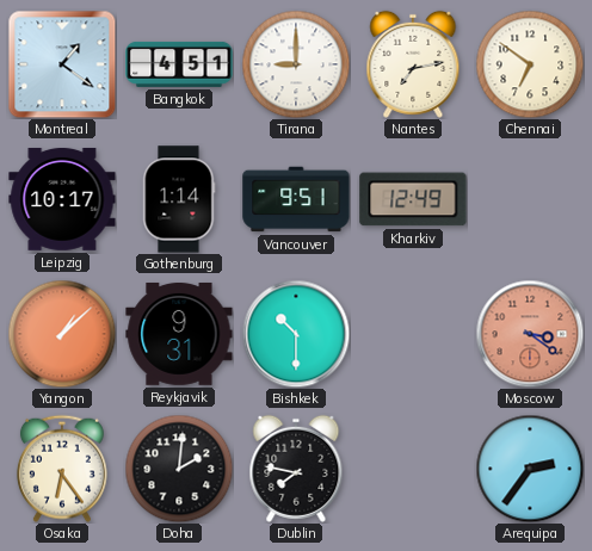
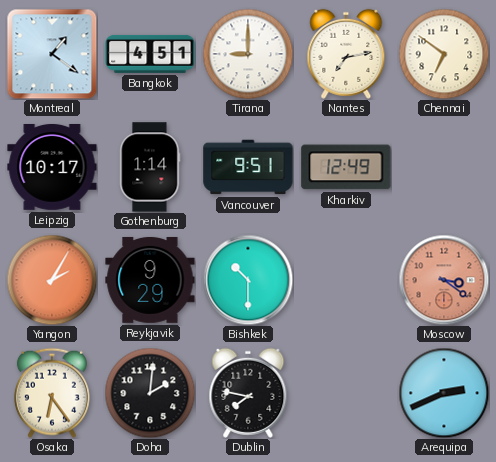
Yangon: 1:08 -> 2:05
Reykjavik: 9:31 -> 9:29
Arequipa: 2:36 -> 2:41
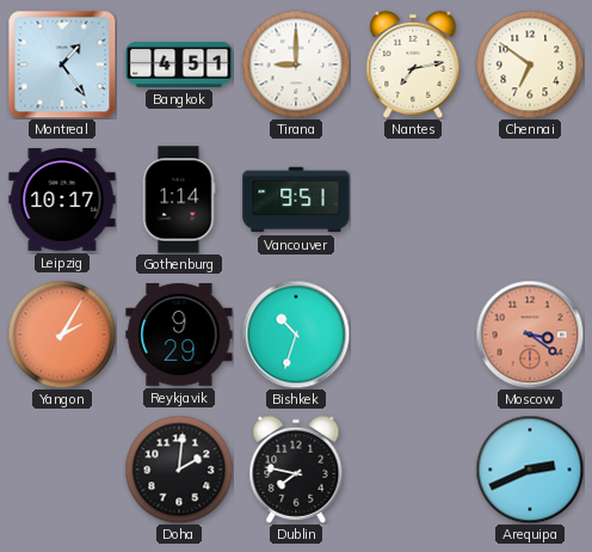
Montreal: 1:21 -> 1:24
Kharkiv: 12:49 -> none
Bishkek: 10:30 -> 10:33
Osaka: 6:24 -> none
